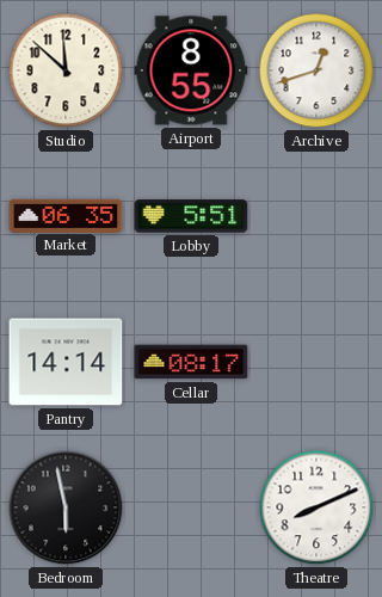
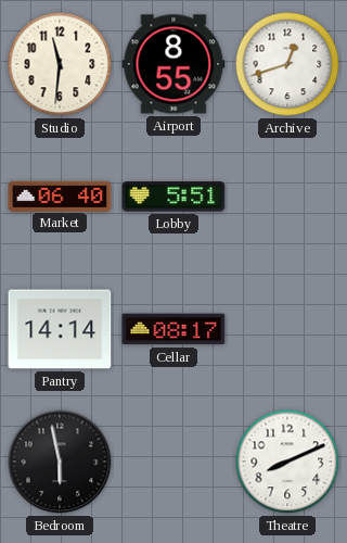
Studio: 11:52 -> 11:31
Market: 06:35 -> 06:40
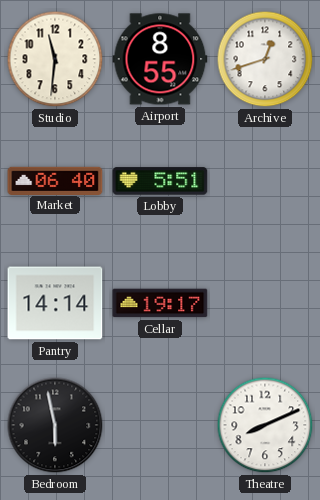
Cellar: 08:17 -> 19:17
